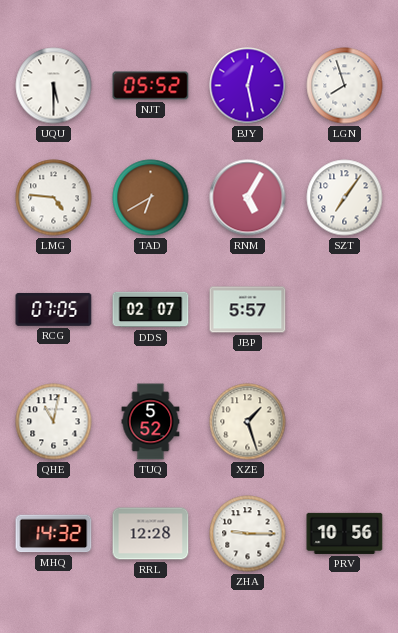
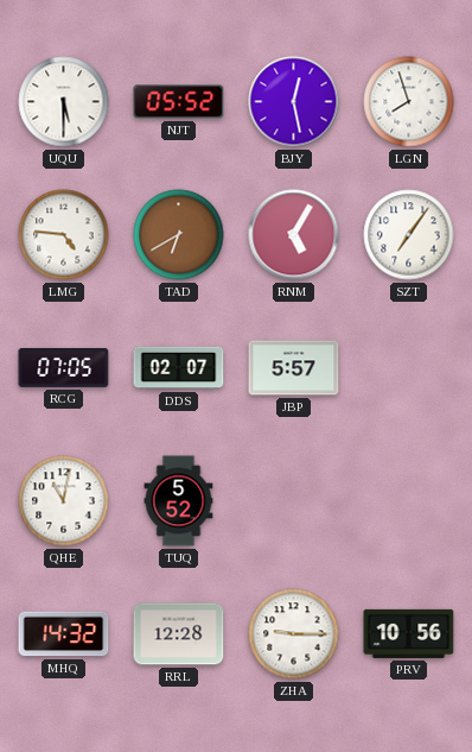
XZE: 1:27 -> none
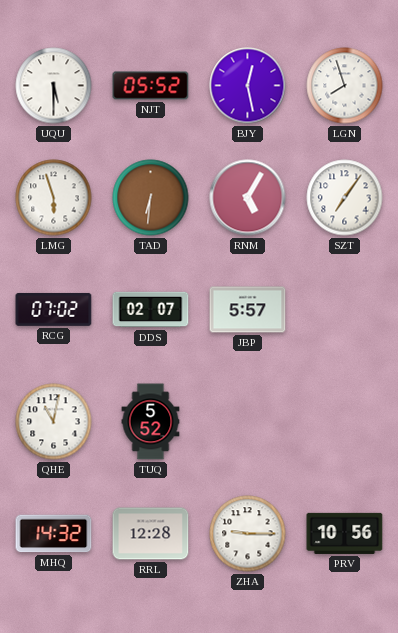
LMG: 4:46 -> 5:57
TAD: 6:40 -> 6:31
RCG: 07:05 -> 07:02
